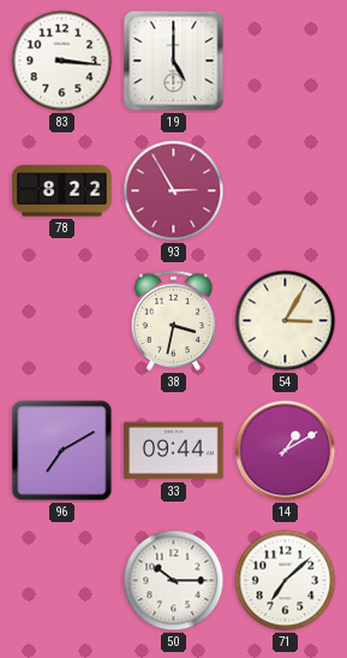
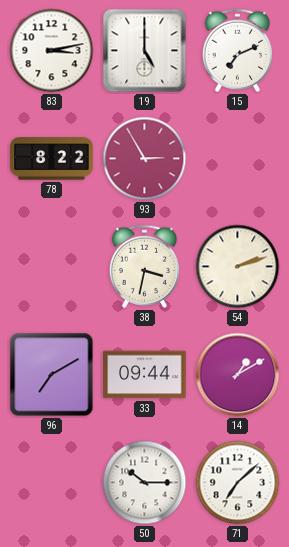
83: 3:16 -> 3:13
15: none -> 7:11
54: 3:05 -> 2:12
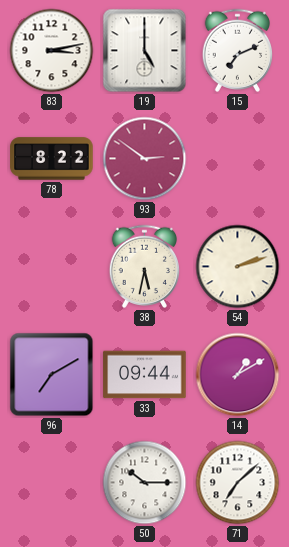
93: 2:55 -> 2:51
38: 3:32 -> 5:32
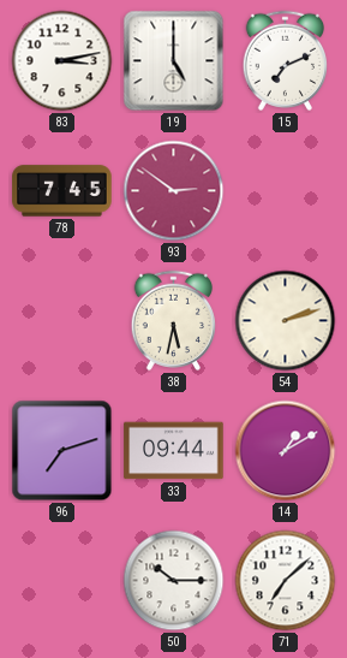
78: 8:22 -> 7:45
96: 7:10 -> 7:12
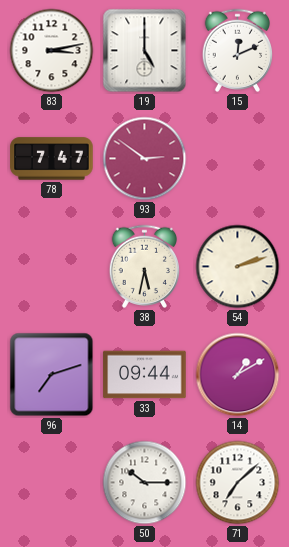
15: 7:11 -> 12:11
78: 7:45 -> 7:47
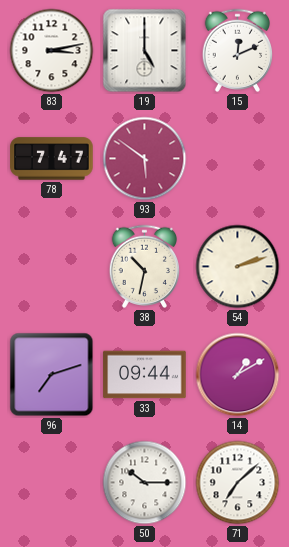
93: 2:51 -> 5:51
38: 5:32 -> 10:32
